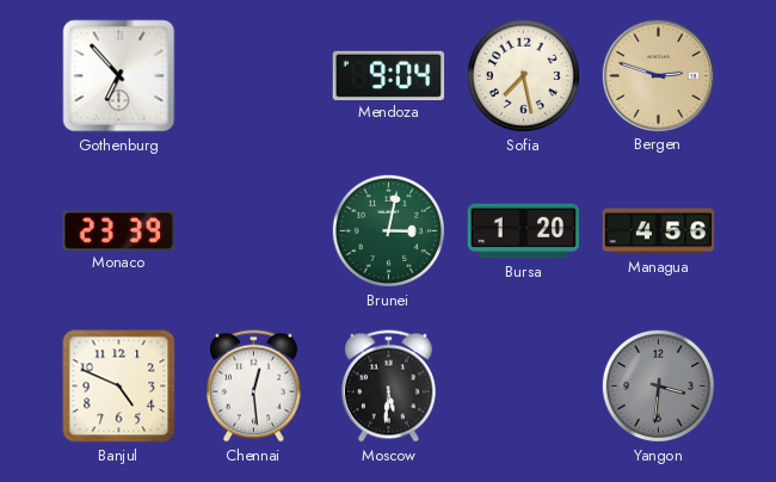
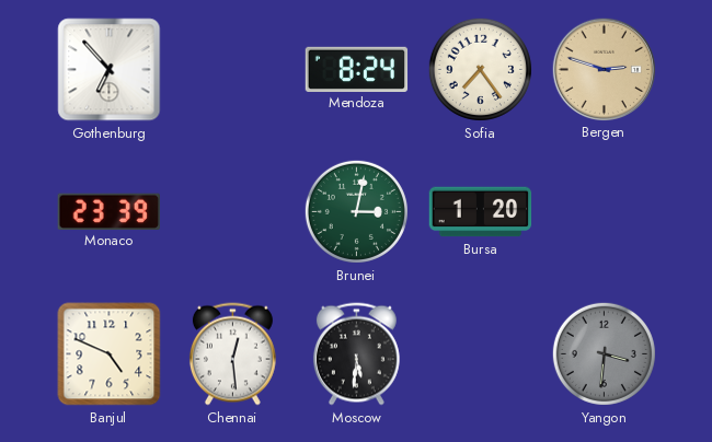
Mendoza: 9:04 -> 8:24
Sofia: 7:28 -> 7:24
Managua: 4:56 -> none
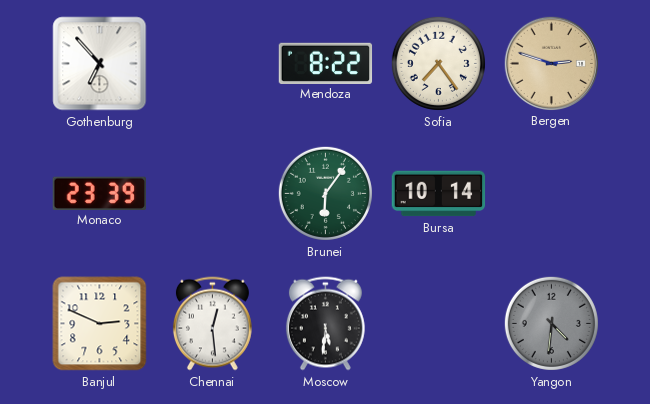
Mendoza: 8:24 -> 8:22
Brunei: 3:02 -> 6:06
Bursa: 1:20 -> 10:14
Banjul: 4:49 -> 2:49
Yangon: 3:31 -> 4:31
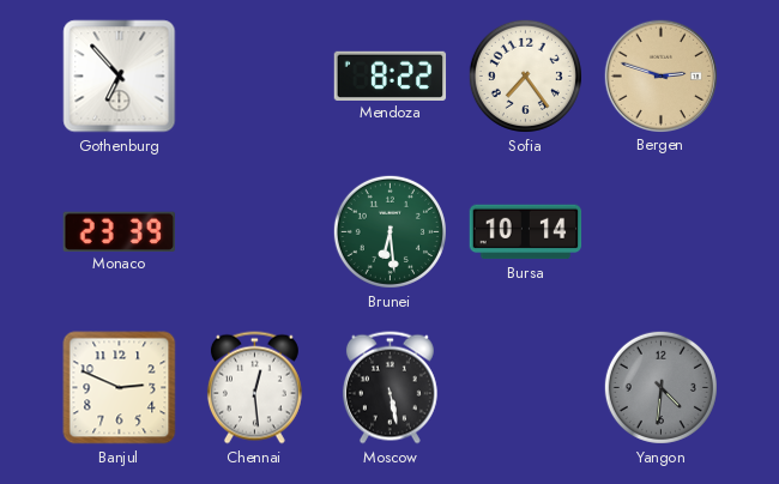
Brunei: 6:06 -> 6:29
Moscow: 5:31 -> 5:28
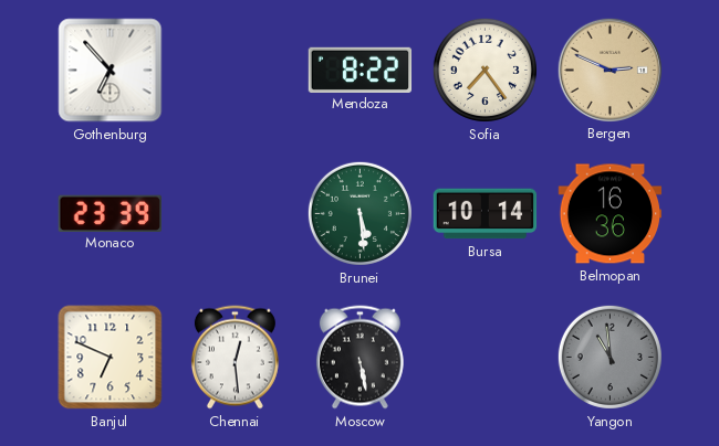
Bergen: 2:48 -> 2:49
Brunei: 6:29 -> 5:29
Belmopan: none -> 16:36
Banjul: 2:49 -> 6:49
Yangon: 4:31 -> 10:59
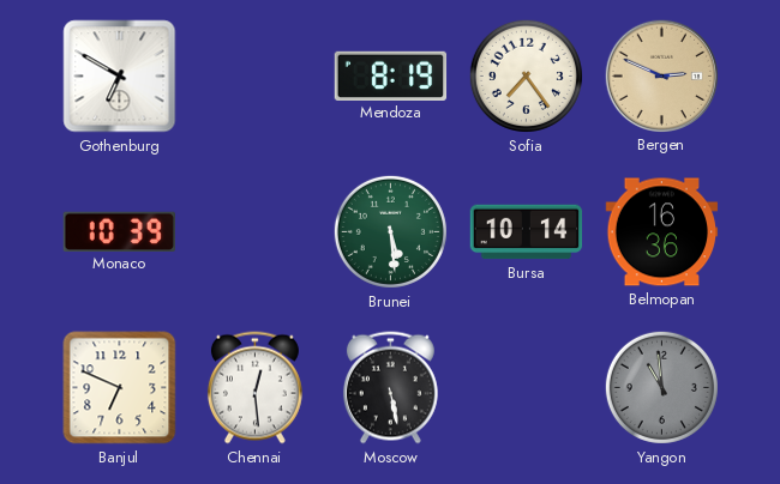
Gothenburg: 6:53 -> 6:50
Mendoza: 8:22 -> 8:19
Monaco: 23:39 -> 10:39
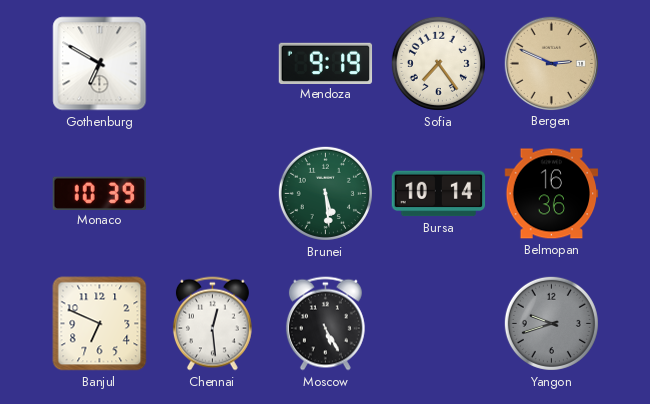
Mendoza: 8:19 -> 9:19
Moscow: 5:28 -> 5:25
Yangon: 10:59 -> 9:42
